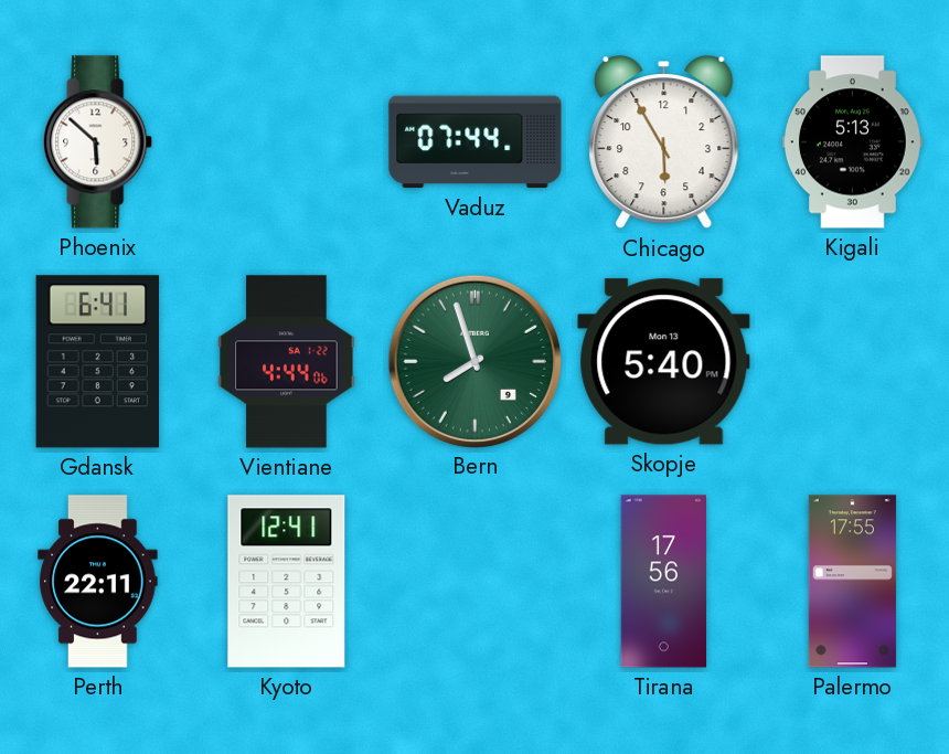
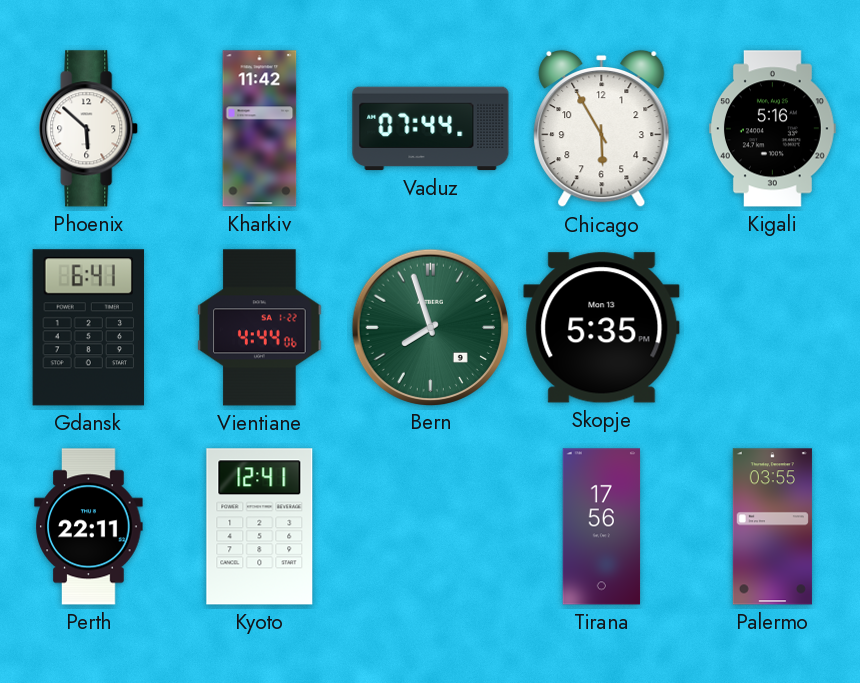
Kharkiv: none -> 11:42
Kigali: 5:13 -> 5:16
Skopje: 5:40 -> 5:35
Palermo: 17:55 -> 03:55
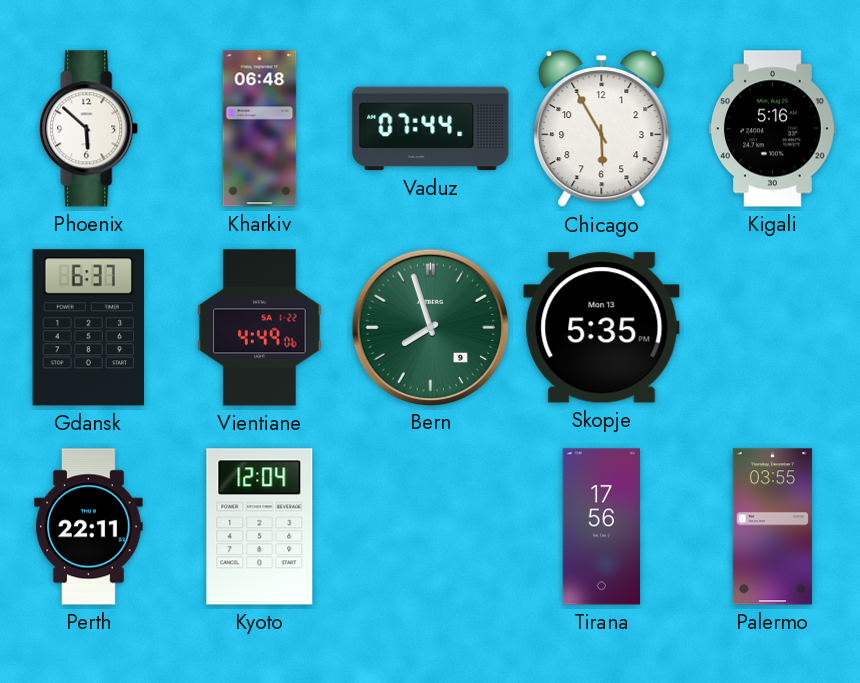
Kharkiv: 11:42 -> 06:48
Gdansk: 6:41 -> 6:37
Vientiane: 4:44 -> 4:49
Kyoto: 12:41 -> 12:04
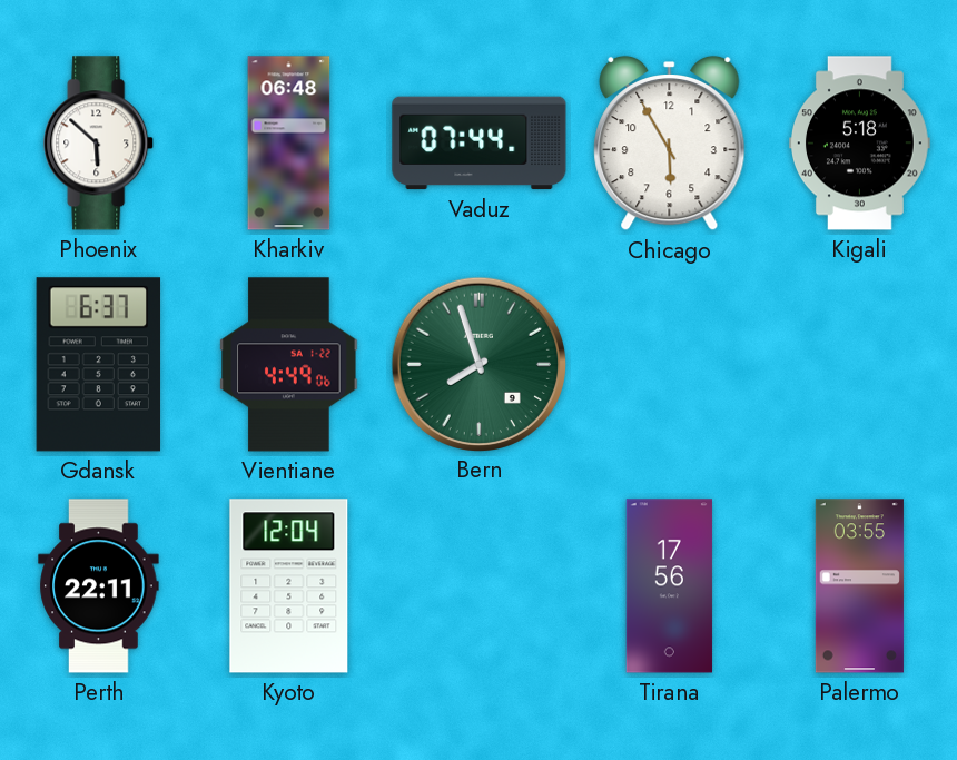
Kigali: 5:16 -> 5:18
Skopje: 5:35 -> none
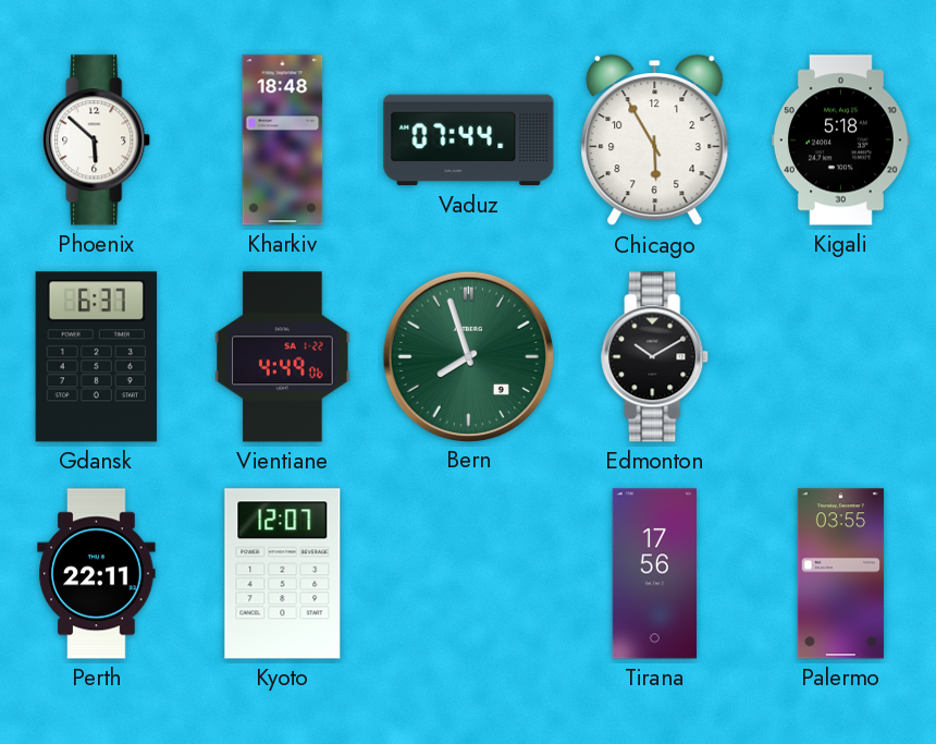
Kharkiv: 06:48 -> 18:48
Edmonton: none -> 10:10
Kyoto: 12:04 -> 12:07
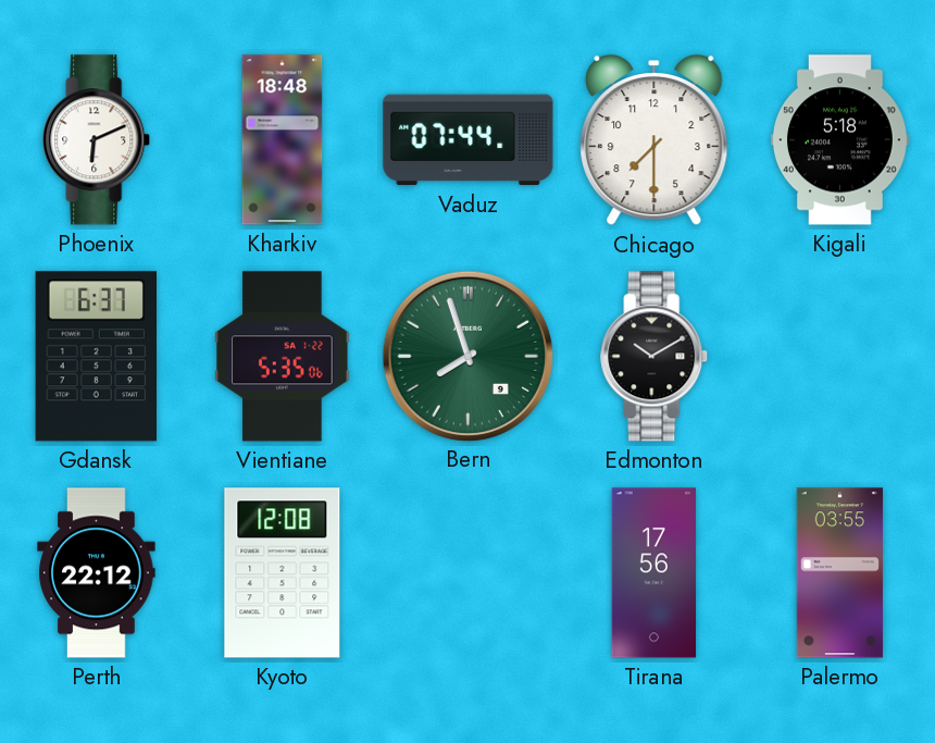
Phoenix: 5:52 -> 6:11
Chicago: 5:55 -> 7:30
Vientiane: 4:49 -> 5:35
Perth: 22:11 -> 22:12
Kyoto: 12:07 -> 12:08
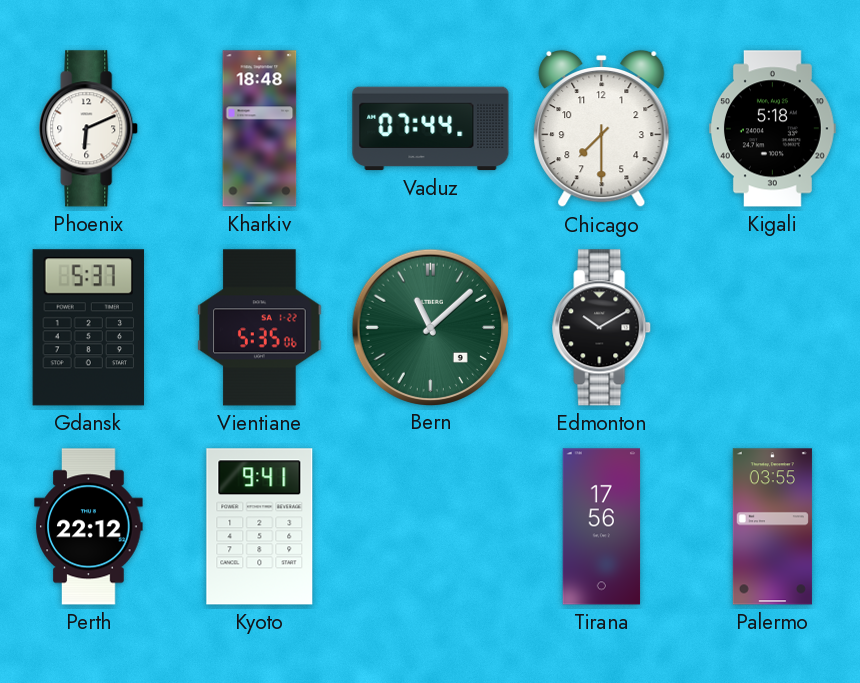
Gdansk: 6:37 -> 5:37
Bern: 7:57 -> 11:08
Kyoto: 12:08 -> 9:41
